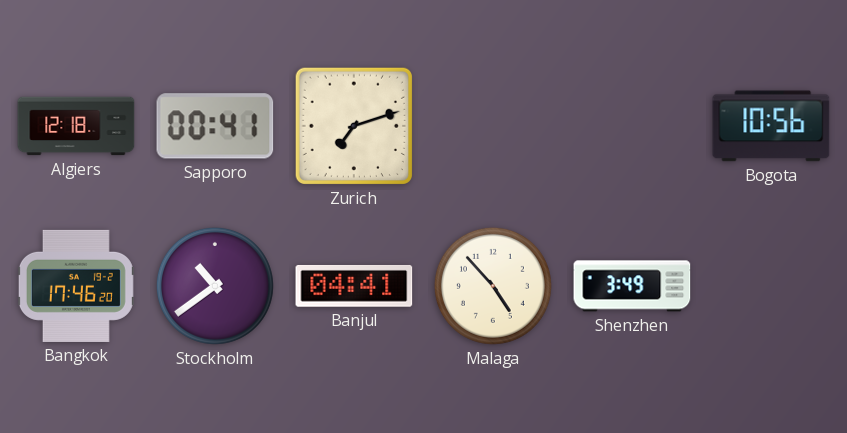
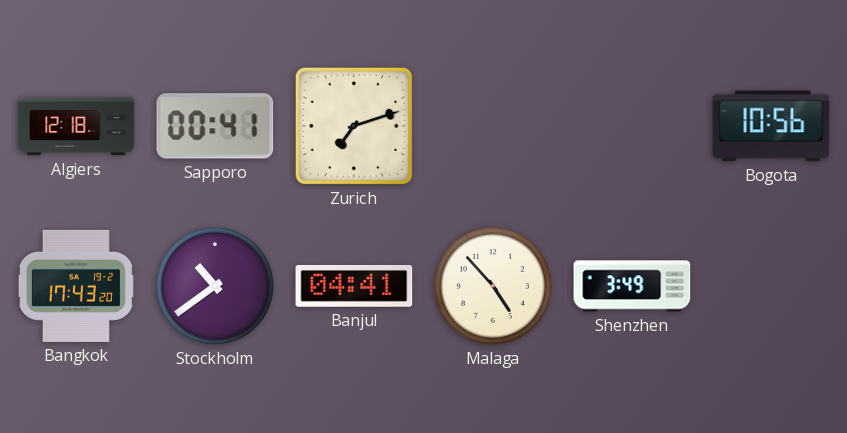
Bangkok: 17:46 -> 17:43
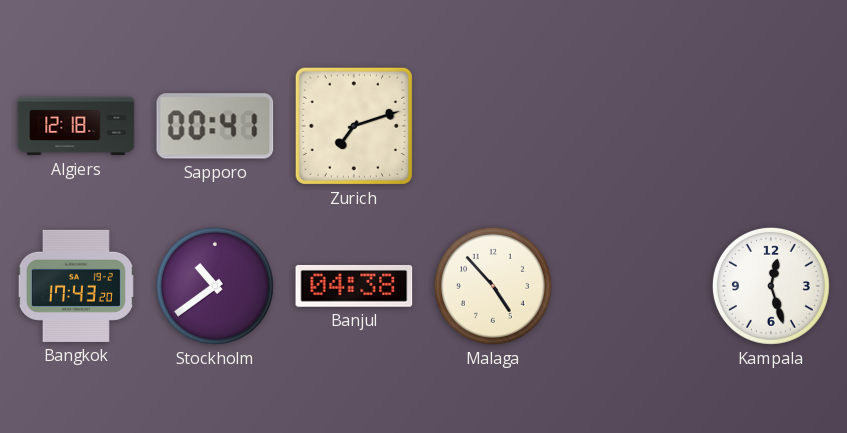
Bogota: 10:56 -> none
Banjul: 04:41 -> 04:38
Shenzhen: 3:49 -> none
Kampala: none -> 12:27
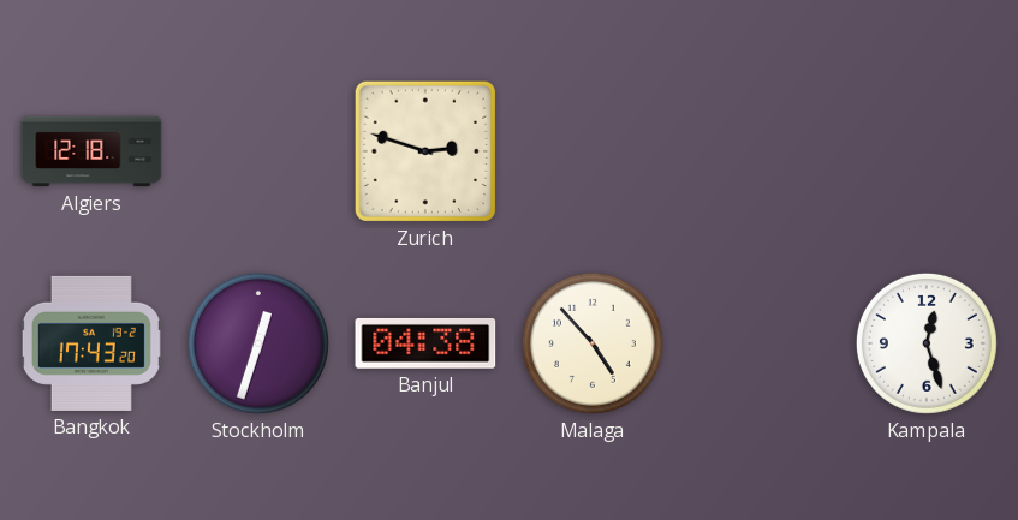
Sapporo: 00:41 -> none
Zurich: 7:12 -> 2:48
Stockholm: 10:39 -> 12:33
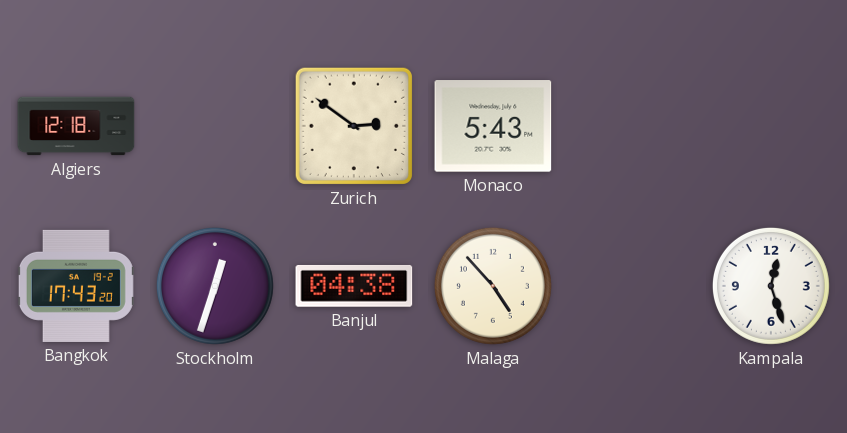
Zurich: 2:48 -> 2:51
Monaco: none -> 5:43
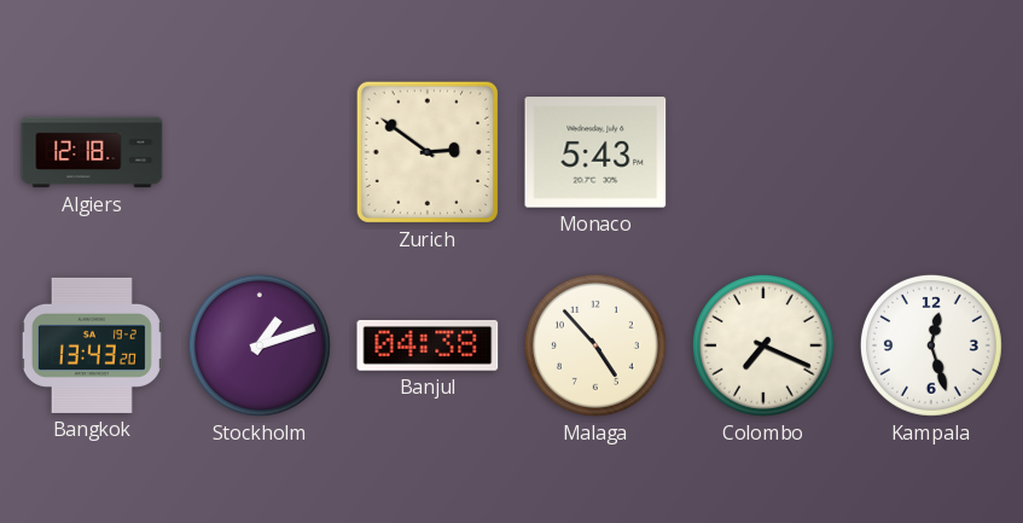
Bangkok: 17:43 -> 13:43
Stockholm: 12:33 -> 1:12
Colombo: none -> 7:19
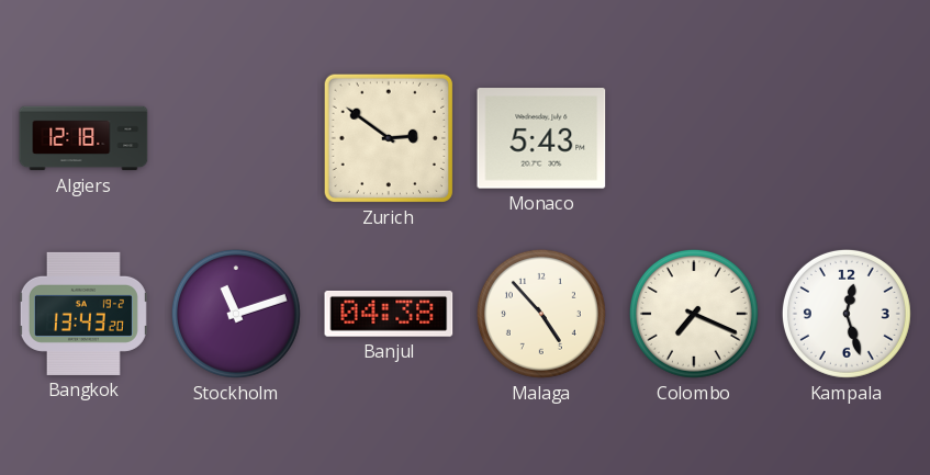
Stockholm: 1:12 -> 11:12
